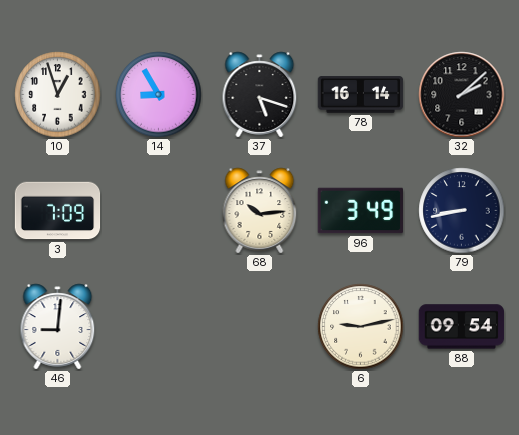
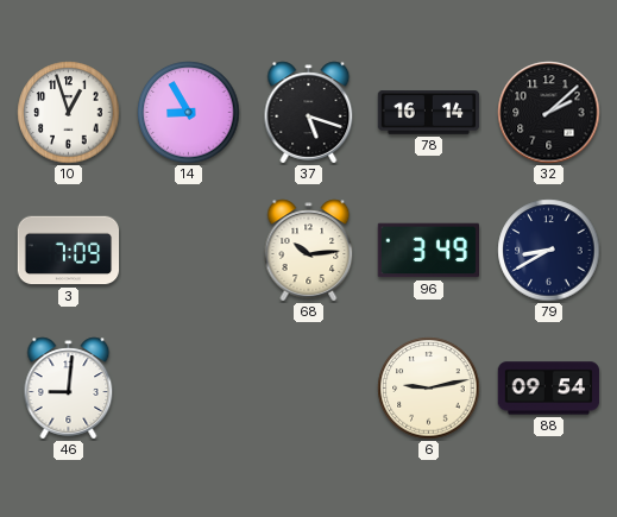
79: 8:43 -> 8:40
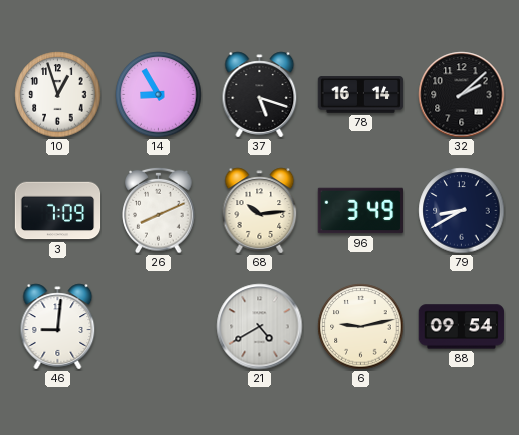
26: none -> 8:11
21: none -> 4:40
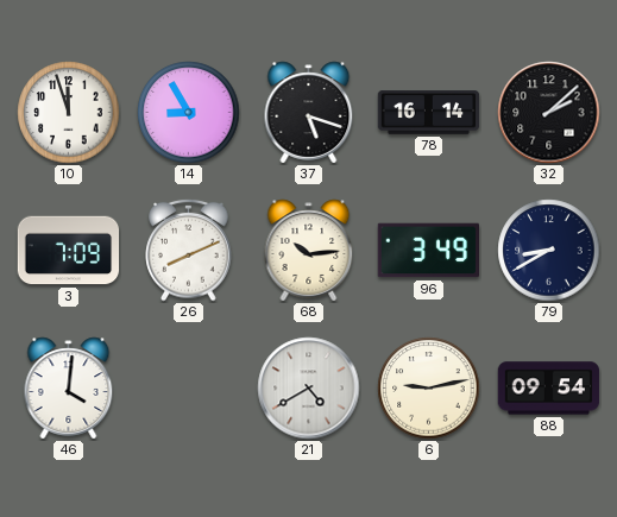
10: 12:57 -> 11:57
46: 9:01 -> 4:01
